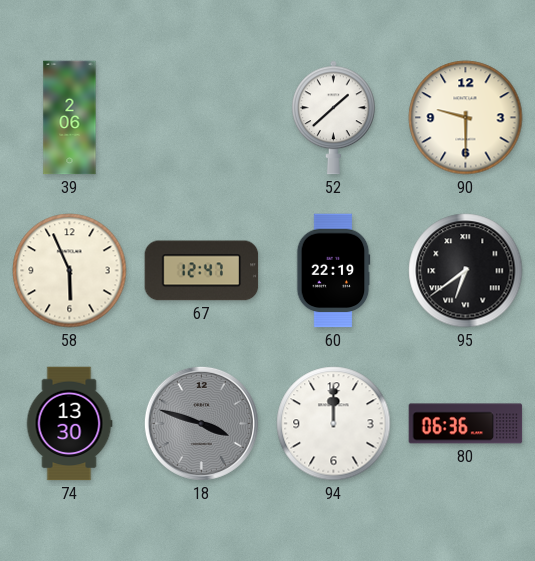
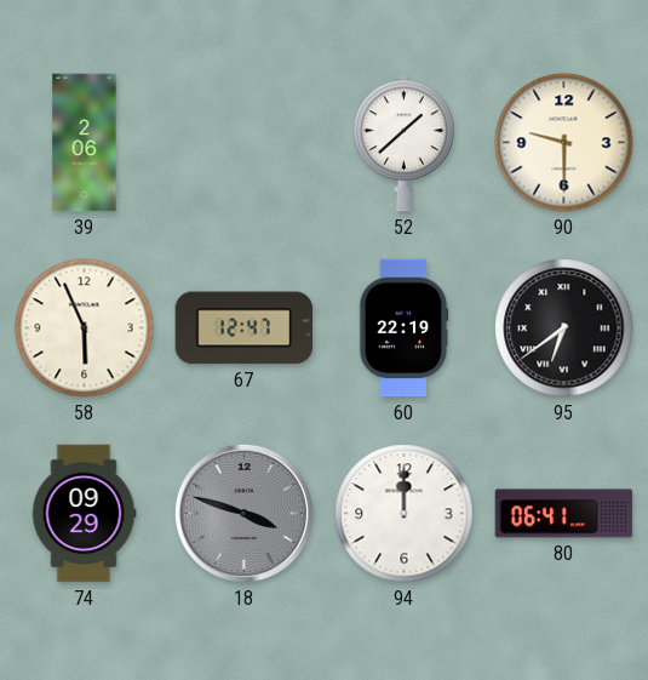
74: 13:30 -> 09:29
80: 06:36 -> 06:41
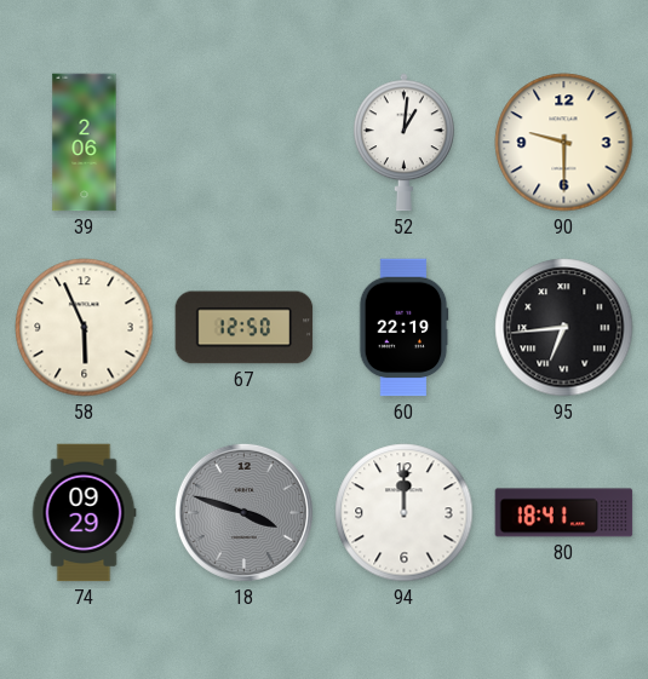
52: 1:38 -> 1:01
67: 12:47 -> 12:50
95: 6:39 -> 6:44
80: 06:41 -> 18:41
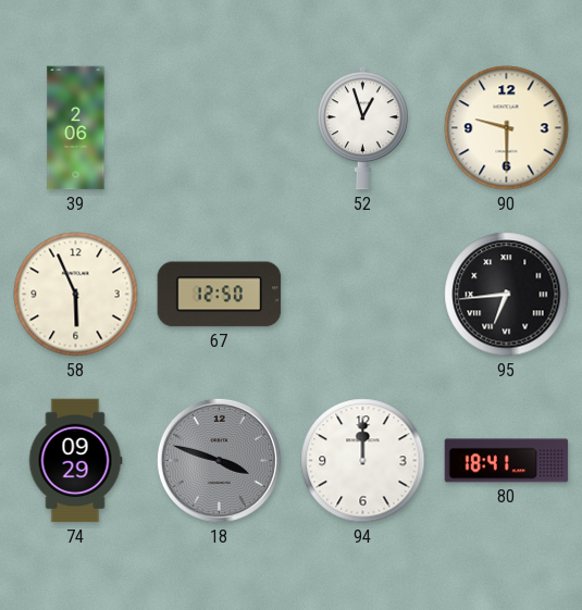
52: 1:01 -> 12:57
60: 22:19 -> none
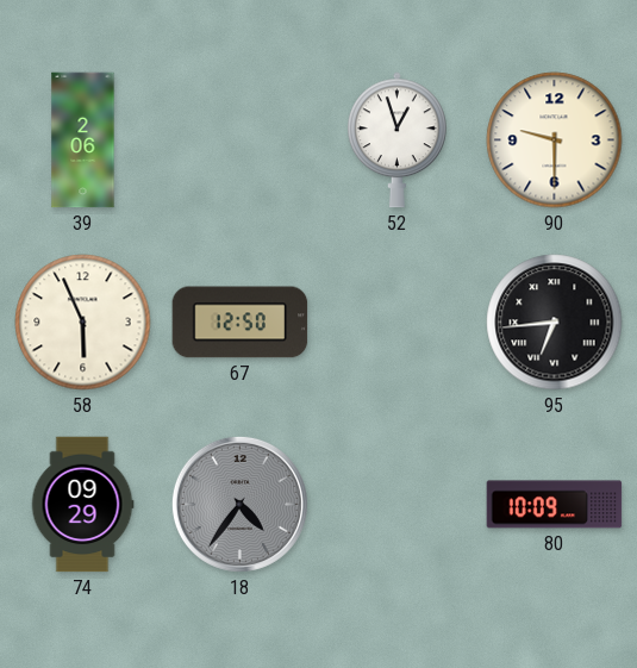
18: 3:48 -> 4:36
94: 12:00 -> none
80: 18:41 -> 10:09
